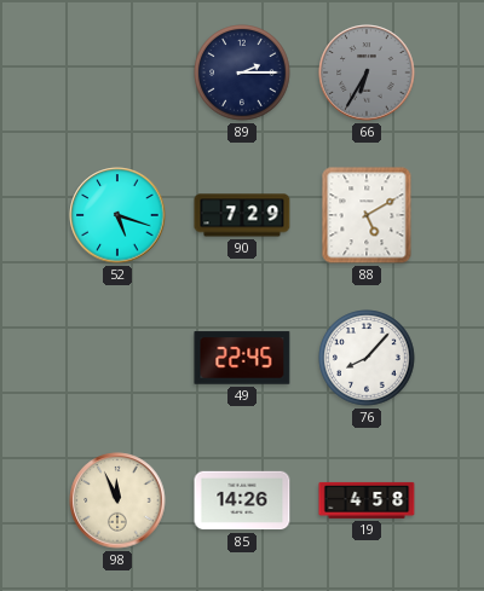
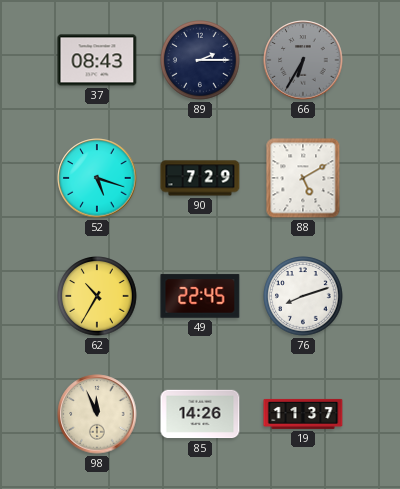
37: none -> 08:43
62: none -> 10:35
76: 8:07 -> 8:12
19: 4:58 -> 11:37
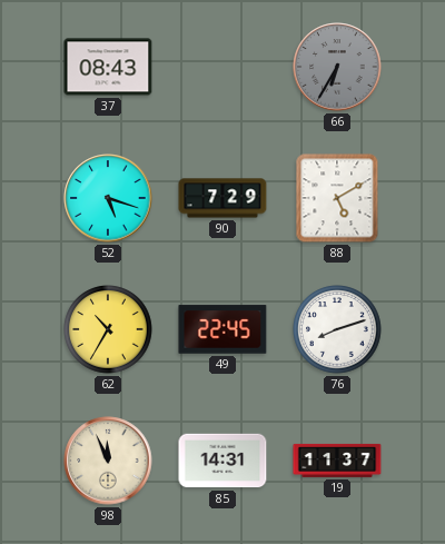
89: 2:15 -> none
85: 14:26 -> 14:31
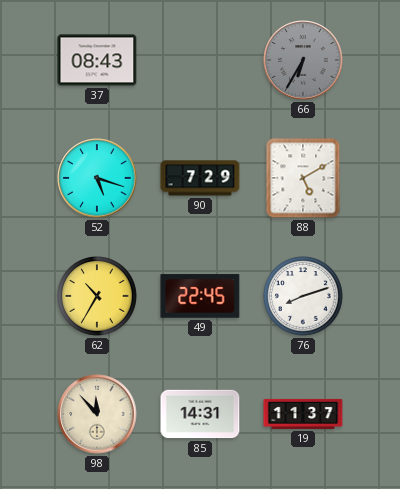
98: 11:56 -> 11:53
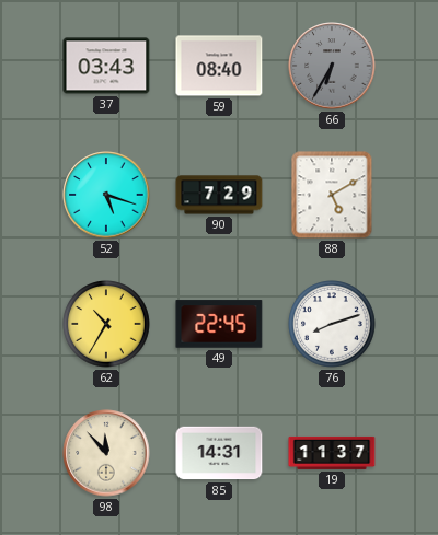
37: 08:43 -> 03:43
59: none -> 08:40
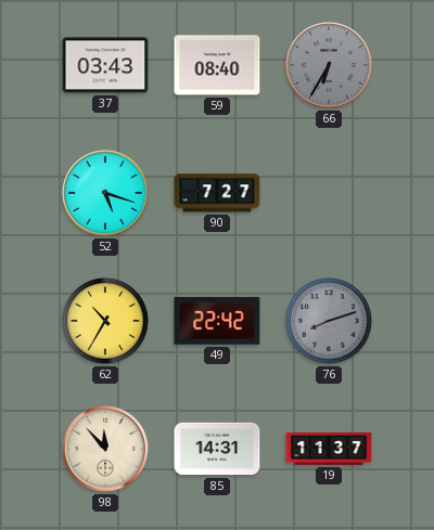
90: 7:29 -> 7:27
88: 5:10 -> none
49: 22:45 -> 22:42
76 dial: white -> grey
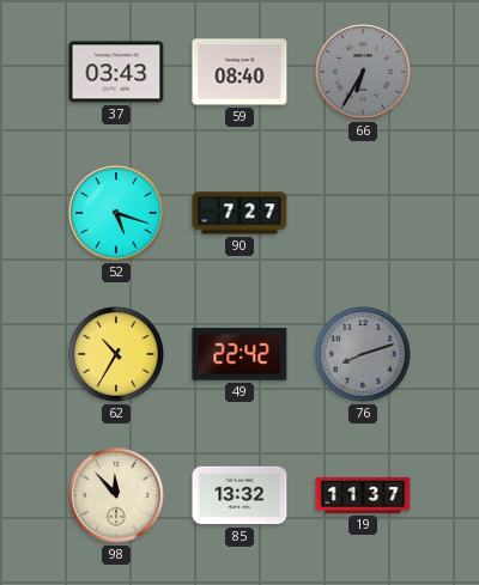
85: 14:31 -> 13:32
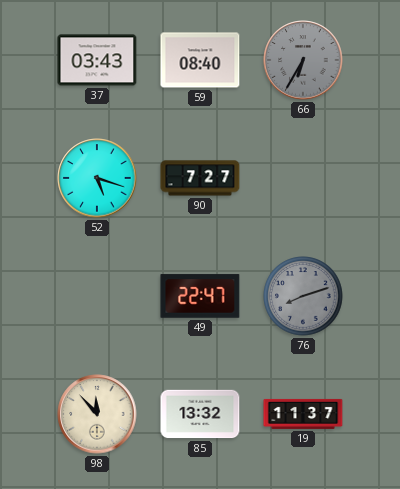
62: 10:35 -> none
49: 22:42 -> 22:47
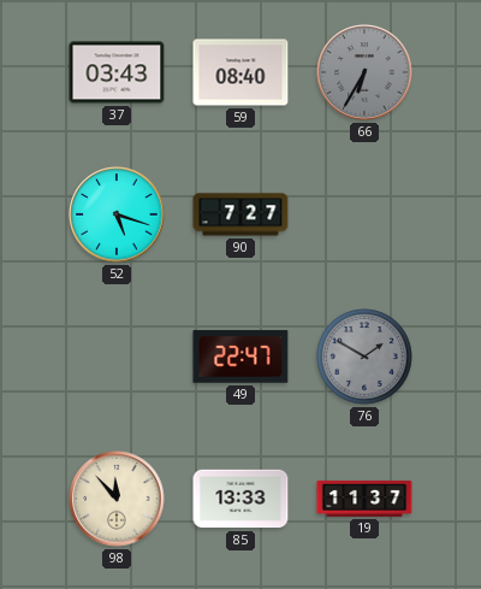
76: 8:12 -> 1:50
85: 13:32 -> 13:33
